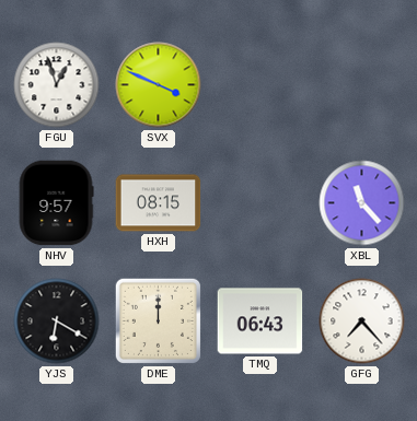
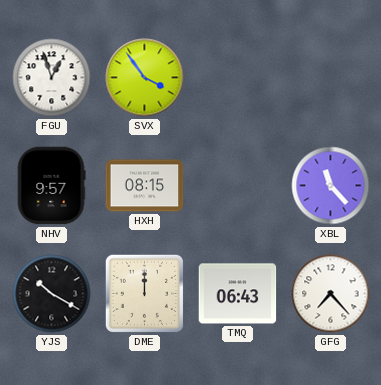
SVX: 3:49 -> 3:54
YJS: 6:20 -> 10:20
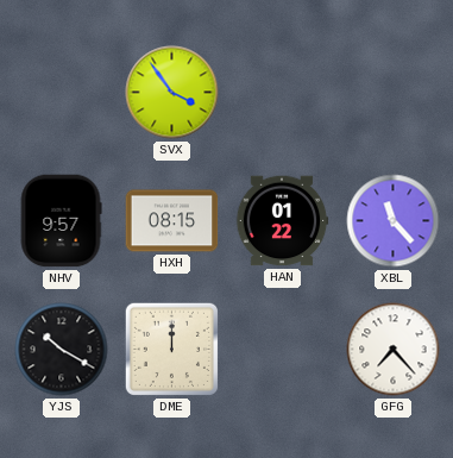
FGU: 12:57 -> none
HAN: none -> 01:22
TMQ: 06:43 -> none
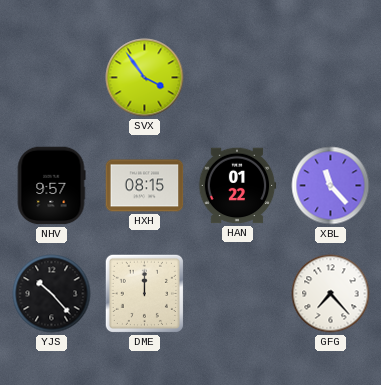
YJS: 10:20 -> 10:23
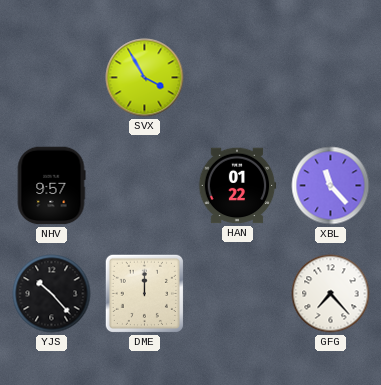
SVX: 3:54 -> 3:55
HXH: 08:15 -> none
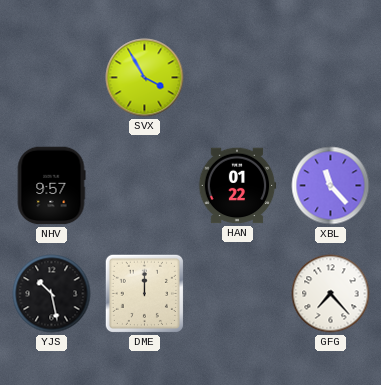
YJS: 10:23 -> 10:28
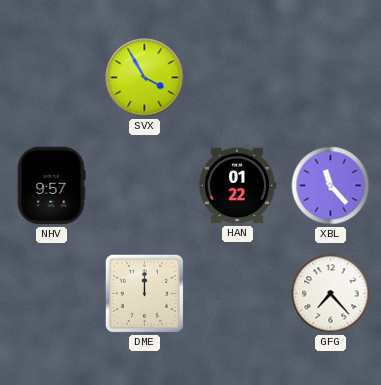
YJS: 10:28 -> none
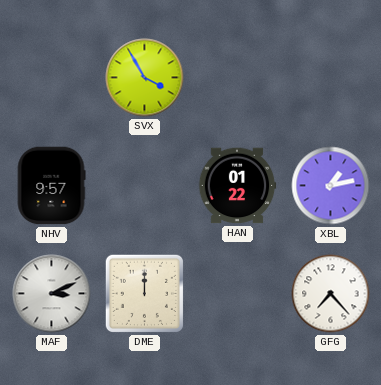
XBL: 11:23 -> 1:13
MAF: none -> 3:11
